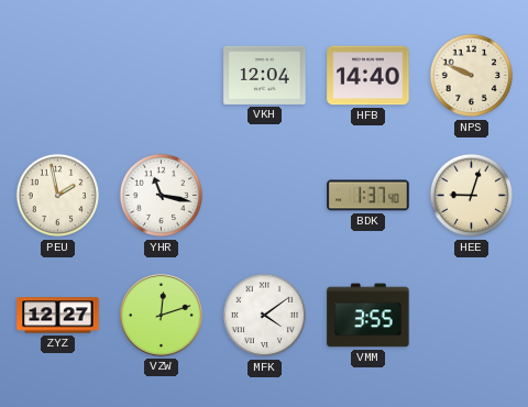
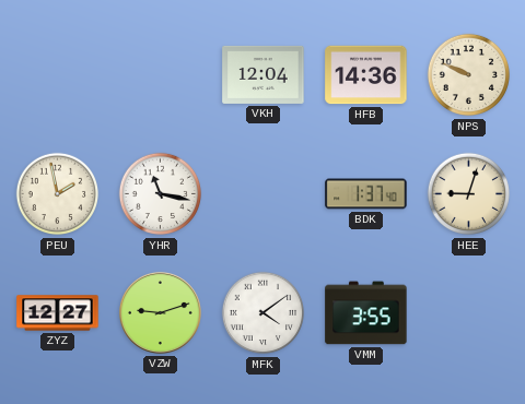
HFB: 14:40 -> 14:36
VZW: 12:12 -> 9:12
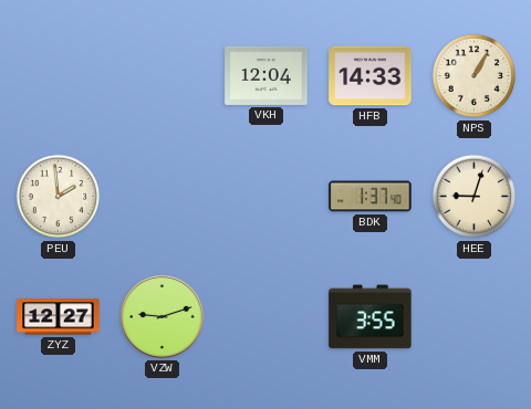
HFB: 14:36 -> 14:33
NPS: 9:49 -> 1:05
PEU: 1:58 -> 1:59
YHR: 11:17 -> none
MFK: 4:09 -> none
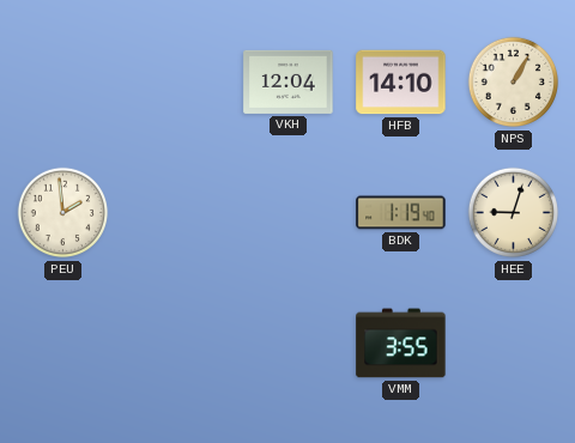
HFB: 14:33 -> 14:10
BDK: 1:37 -> 1:19
ZYZ: 12:27 -> none
VZW: 9:12 -> none
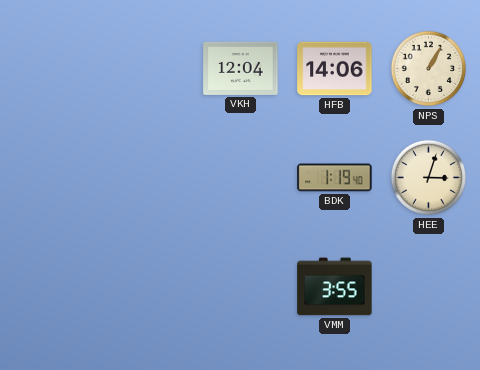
HFB: 14:10 -> 14:06
PEU: 1:59 -> none
HEE: 9:03 -> 3:03
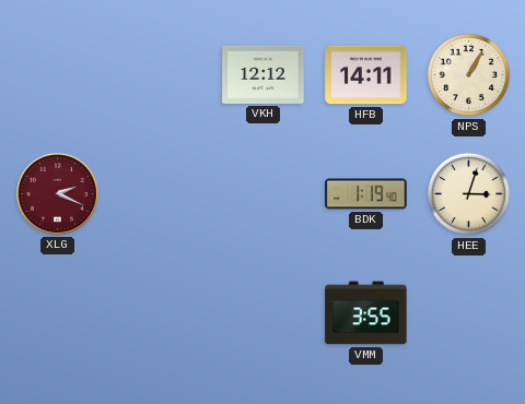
VKH: 12:04 -> 12:12
HFB: 14:06 -> 14:11
XLG: none -> 2:19
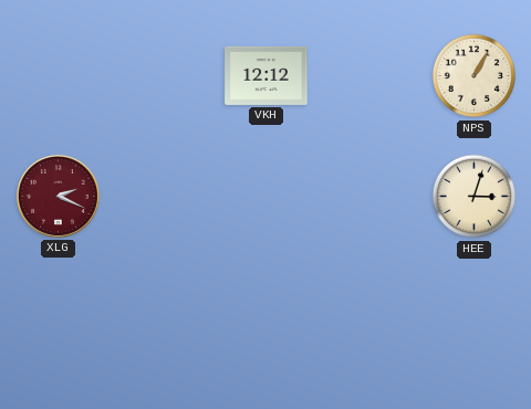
HFB: 14:11 -> none
BDK: 1:19 -> none
VMM: 3:55 -> none
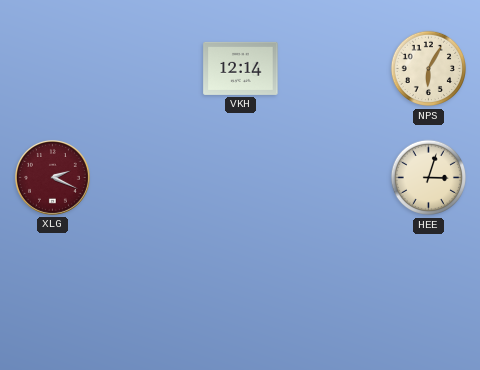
VKH: 12:12 -> 12:14
NPS: 1:05 -> 6:05
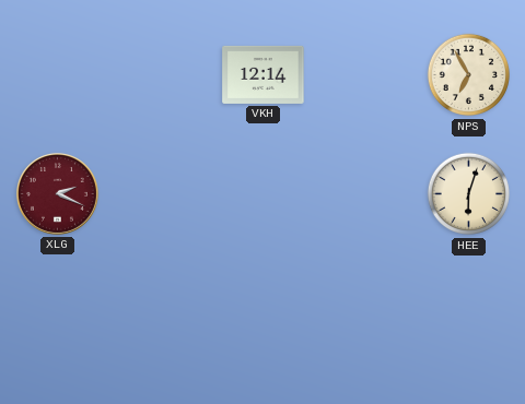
NPS: 6:05 -> 6:55
HEE: 3:03 -> 6:03
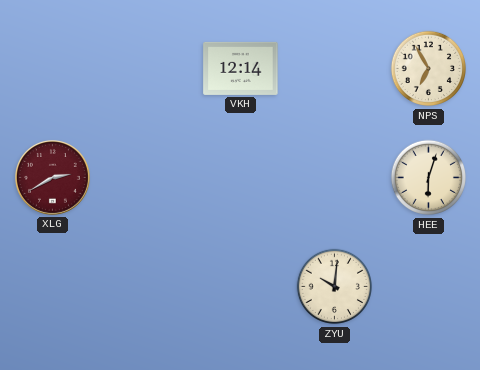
XLG: 2:19 -> 2:40
ZYU: none -> 10:01
